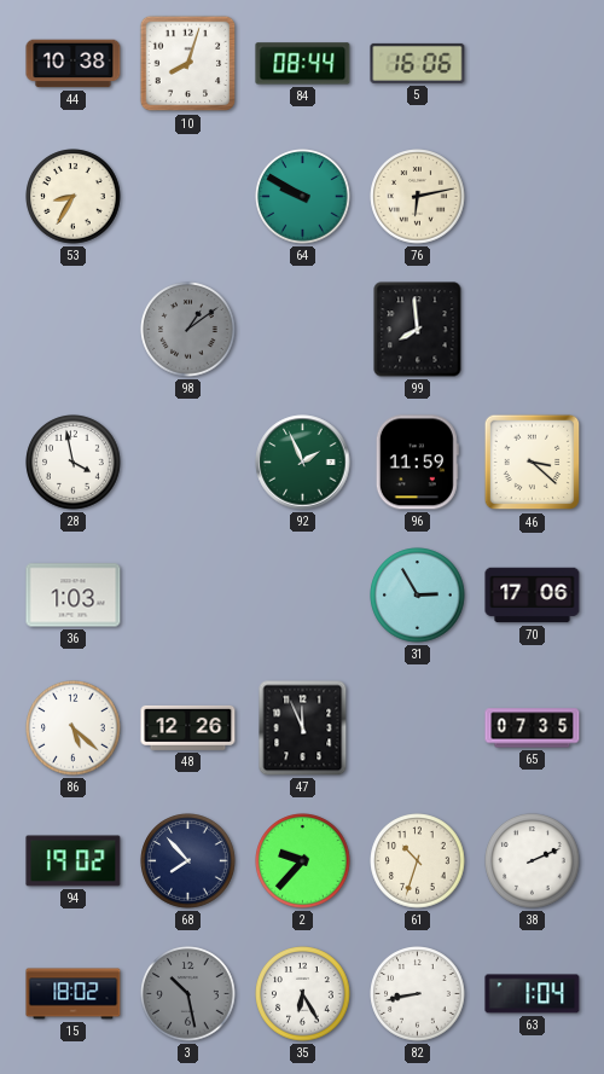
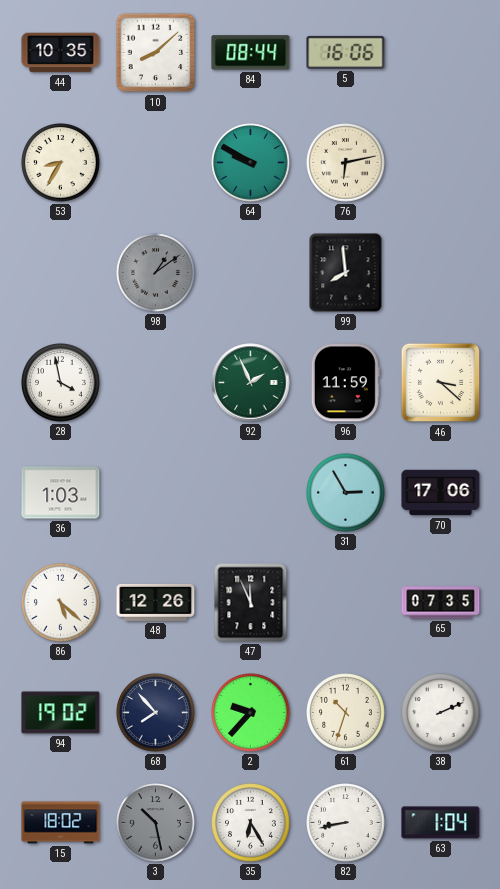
44: 10:38 -> 10:35
10: 8:03 -> 8:08
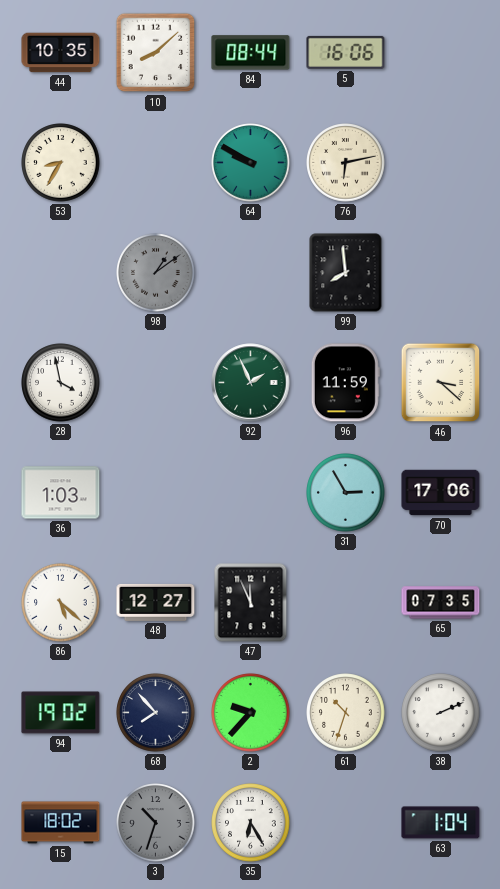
48: 12:26 -> 12:27
3: 10:28 -> 10:33
82: 8:43 -> none
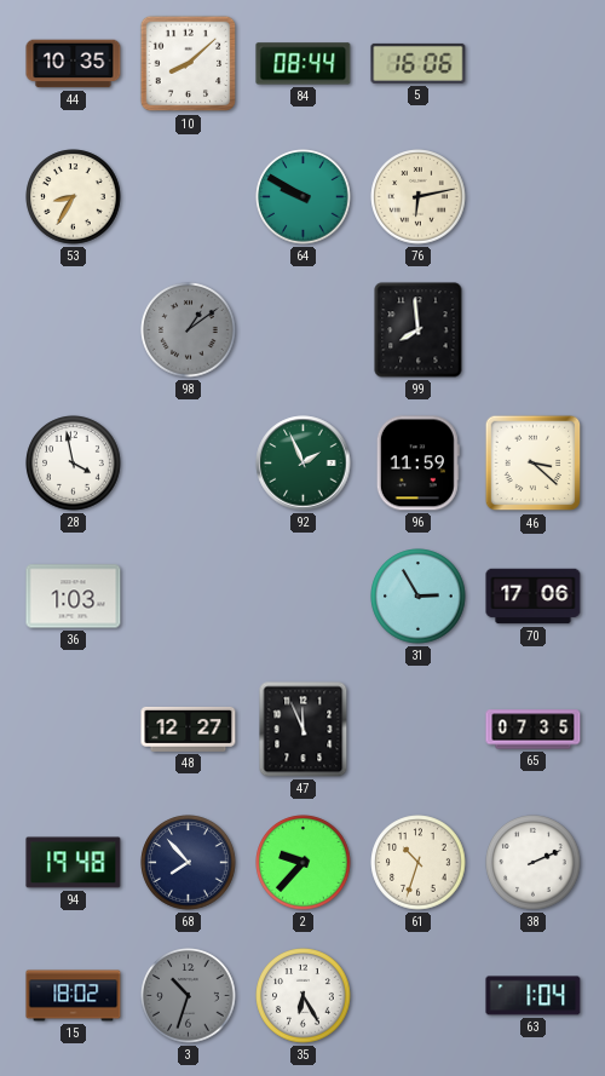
86: 5:22 -> none
94: 19:02 -> 19:48
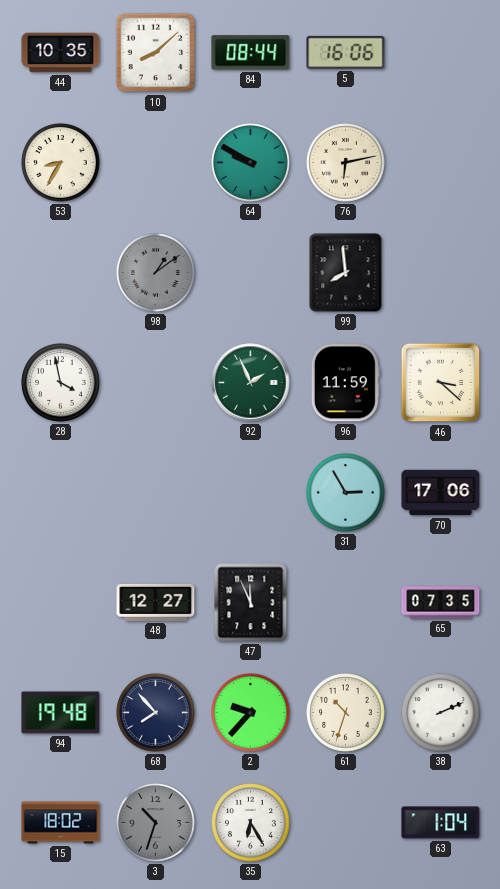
36: 1:03 -> none
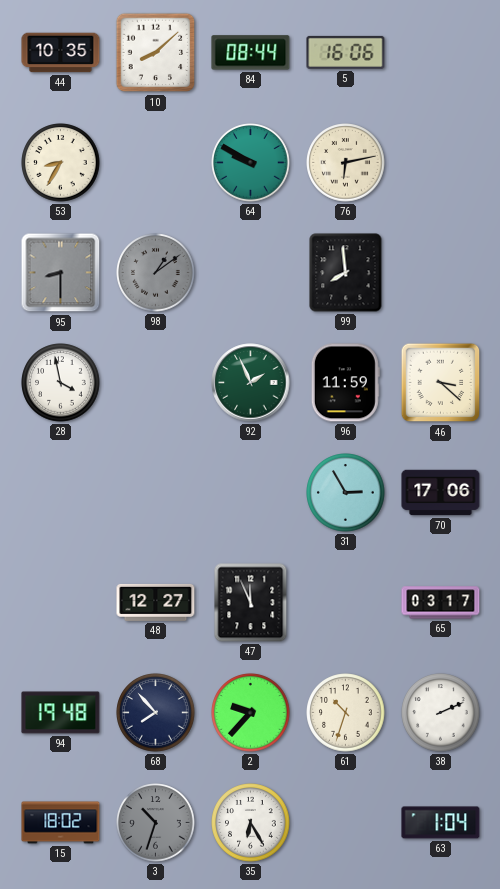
95: none -> 8:30
65: 07:35 -> 03:17
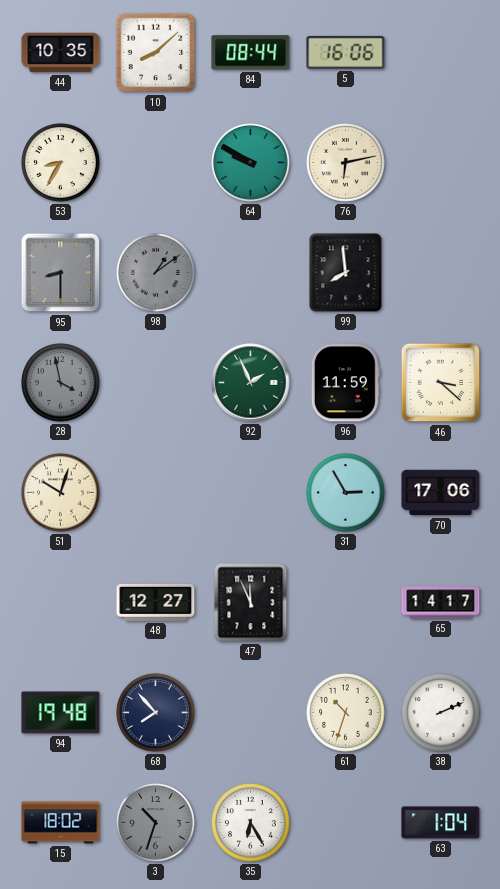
28 dial: white -> grey
51: none -> 10:03
65: 03:17 -> 14:17
2: 9:37 -> none
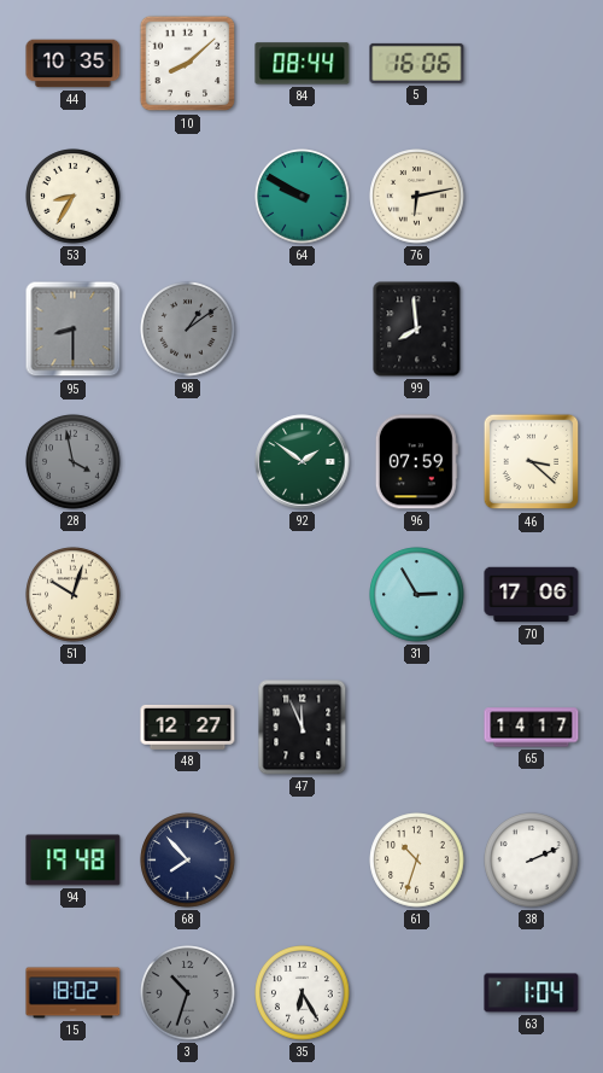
92: 1:56 -> 1:51
96: 11:59 -> 07:59
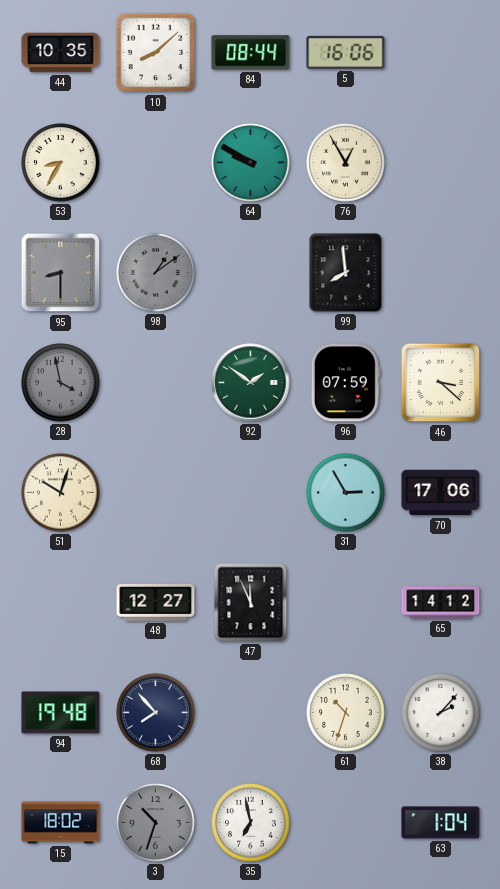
76: 6:13 -> 12:55
65: 14:17 -> 14:12
38: 2:11 -> 2:07
35: 6:25 -> 6:58
